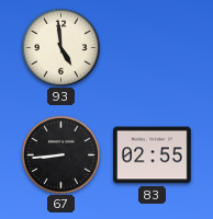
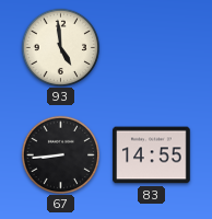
83: 02:55 -> 14:55
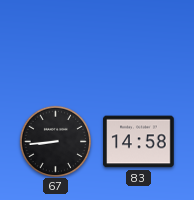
93: 4:59 -> none
83: 14:55 -> 14:58
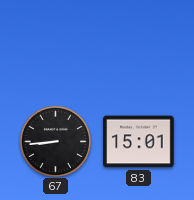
83: 14:58 -> 15:01
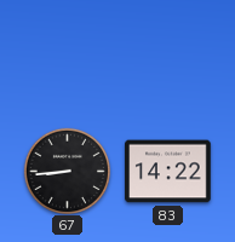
83: 15:01 -> 14:22
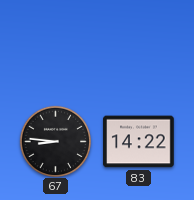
67: 8:44 -> 8:46
